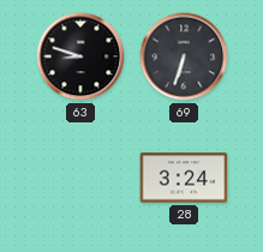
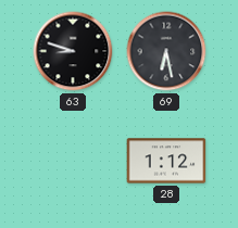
69: 6:33 -> 6:28
28: 3:24 -> 1:12
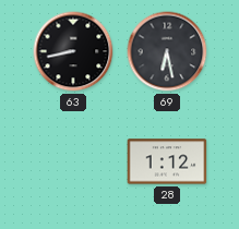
63: 8:48 -> 8:43
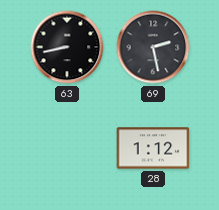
69: 6:28 -> 2:28
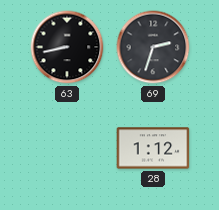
69: 2:28 -> 2:33
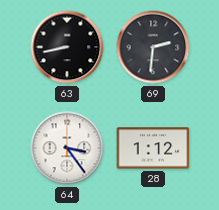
69: 2:33 -> 2:31
64: none -> 3:24
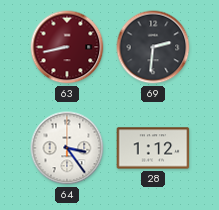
63 dial: black -> burgundy
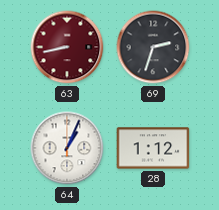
69: 2:31 -> 2:33
64: 3:24 -> 1:04
